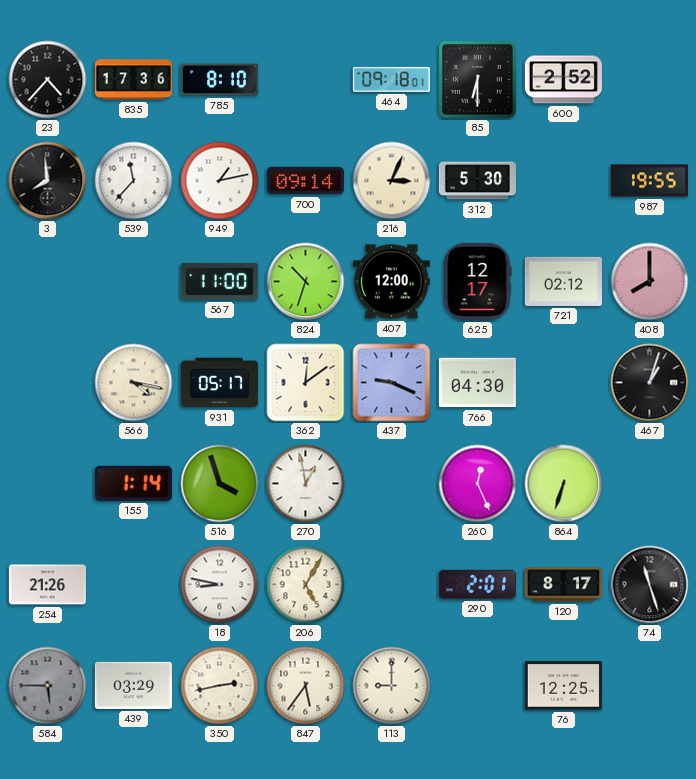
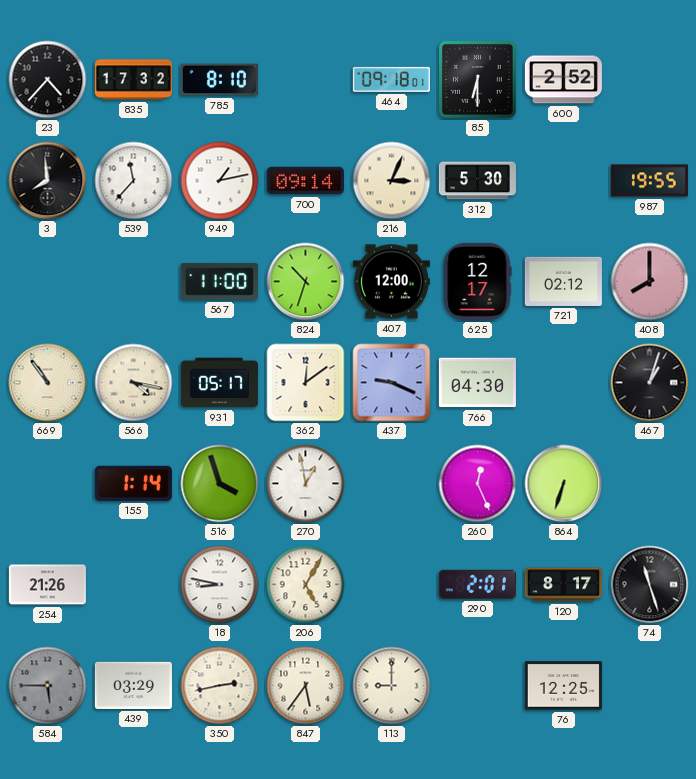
835: 17:36 -> 17:32
669: none -> 10:54
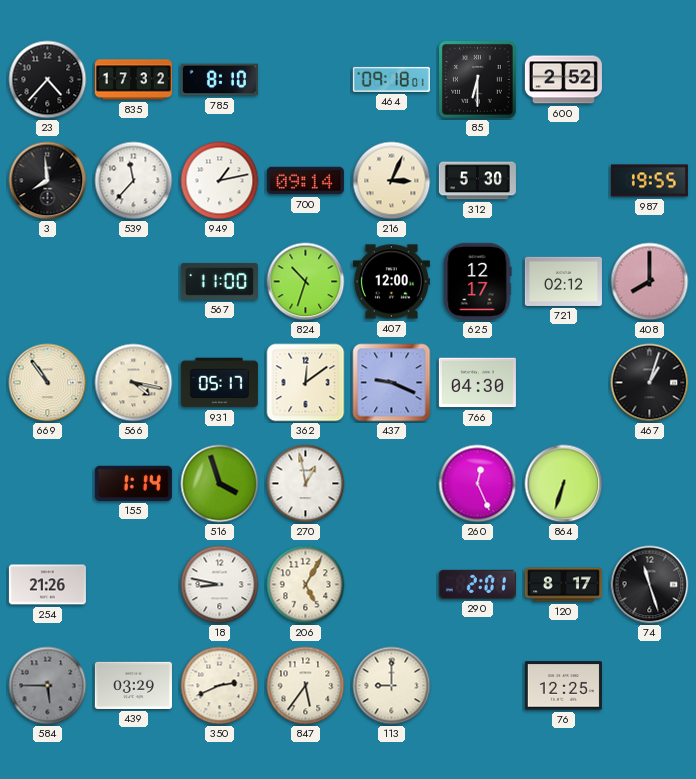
350: 2:43 -> 2:41
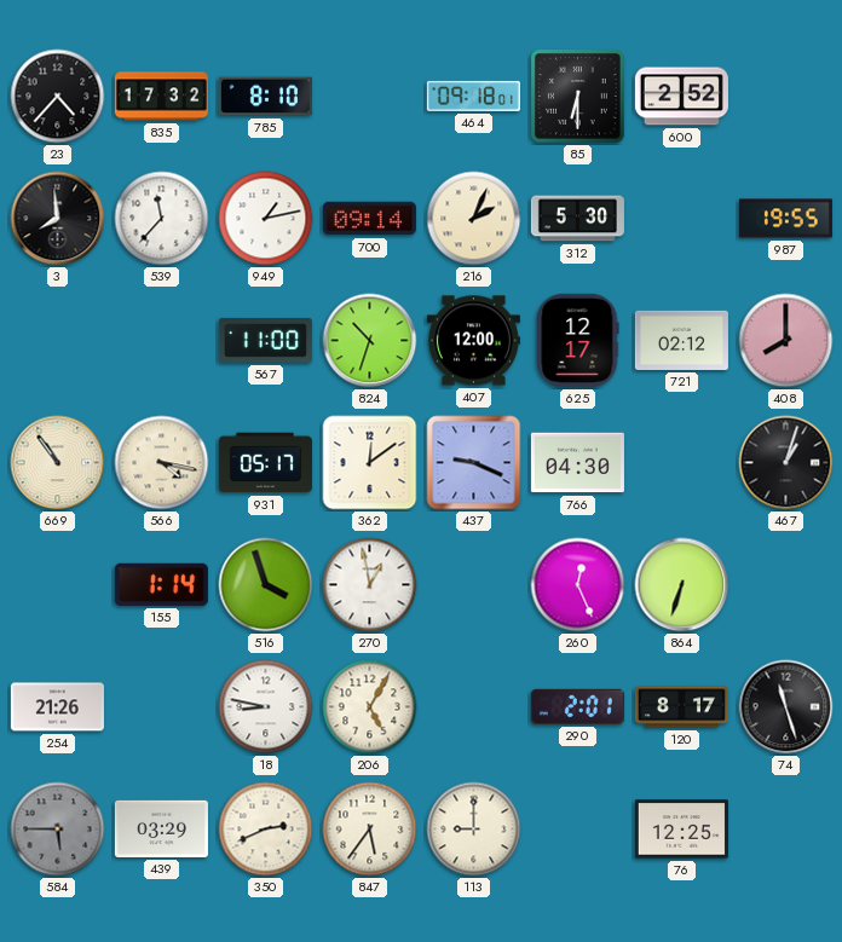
216: 3:04 -> 2:04
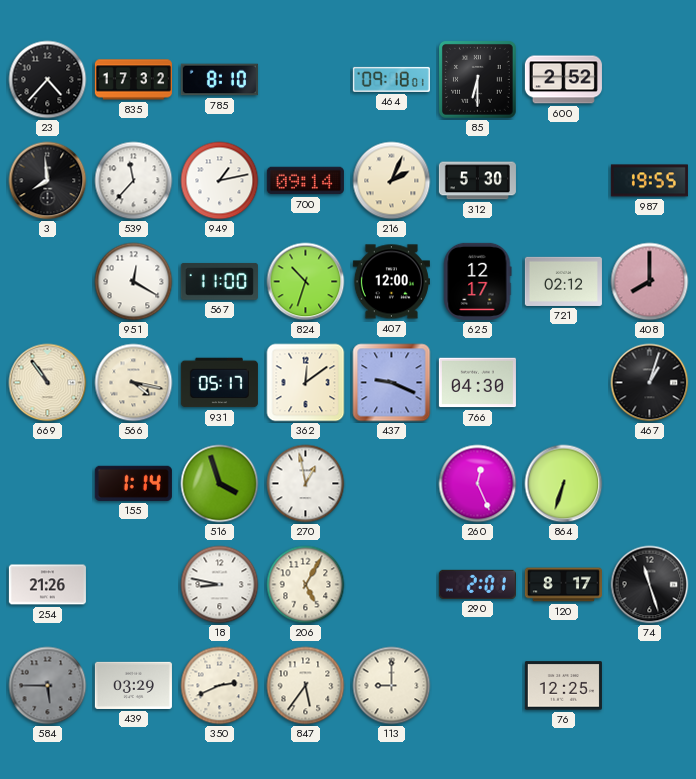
951: none -> 12:20
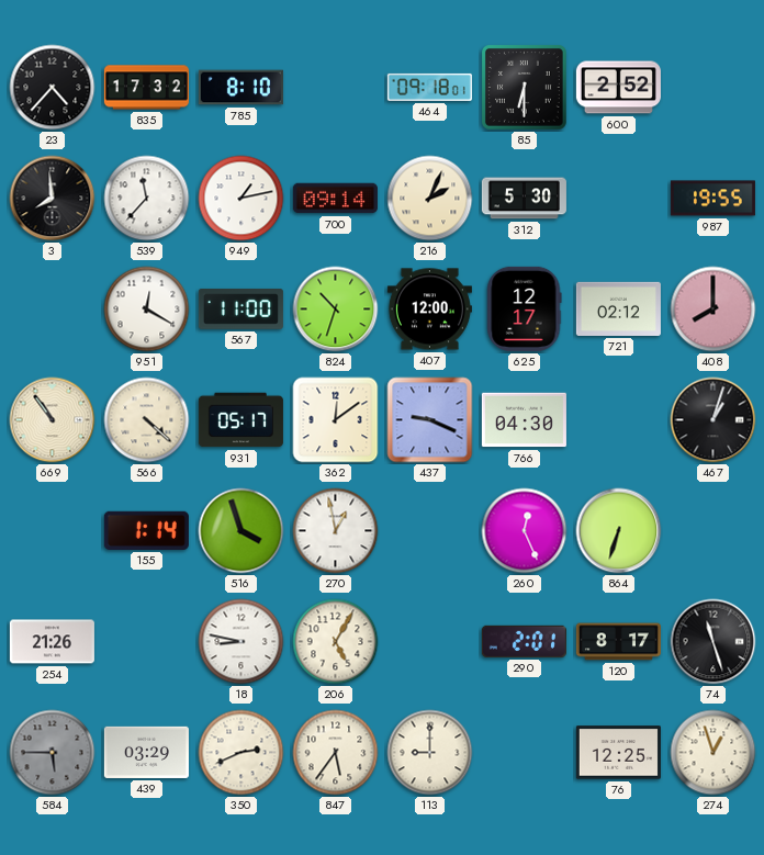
566: 4:17 -> 4:22
274: none -> 12:57
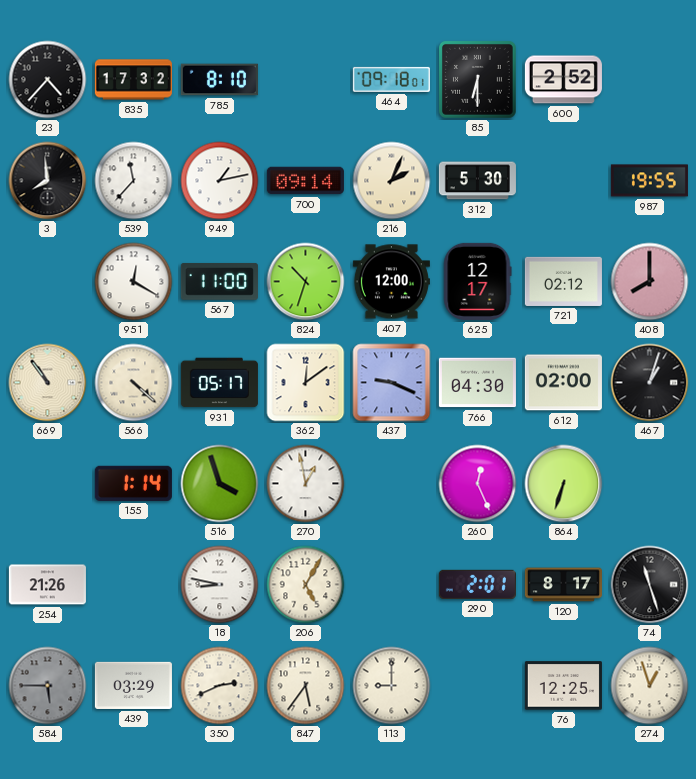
612: none -> 02:00
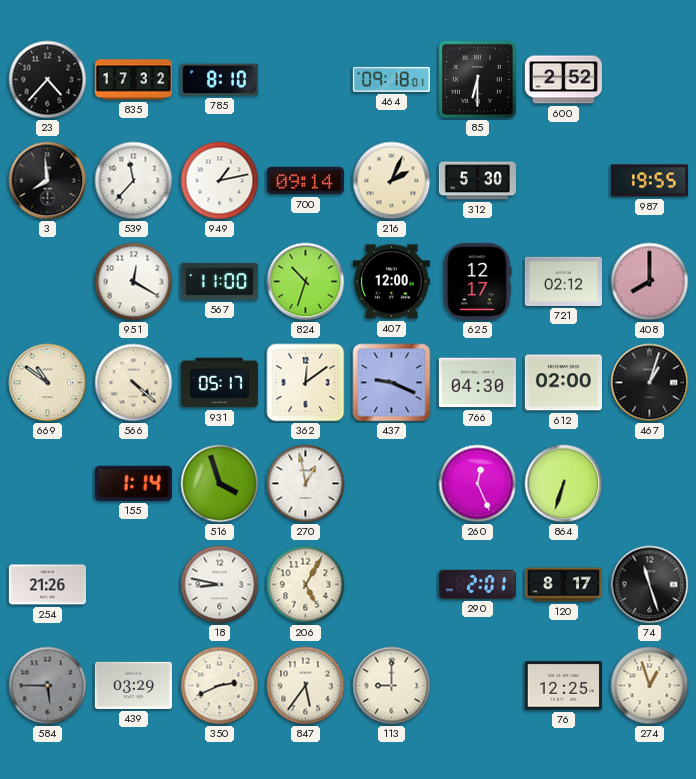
669: 10:54 -> 10:51
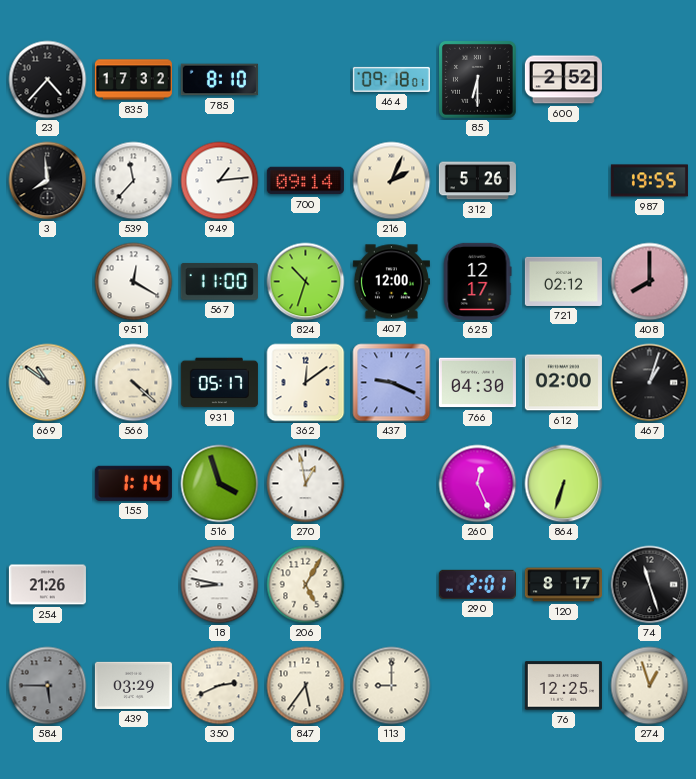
949: 1:13 -> 1:14
312: 5:30 -> 5:26
